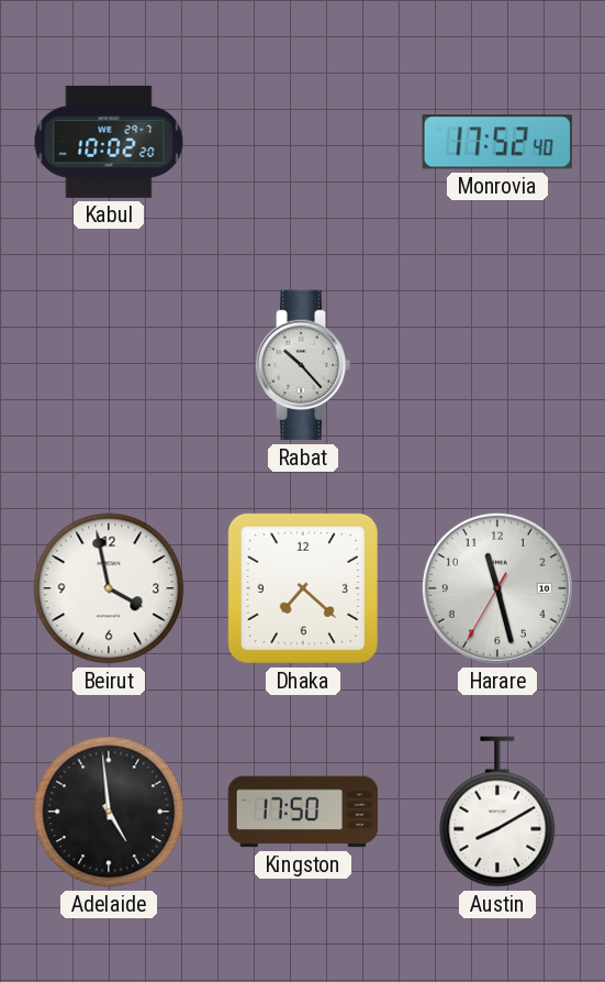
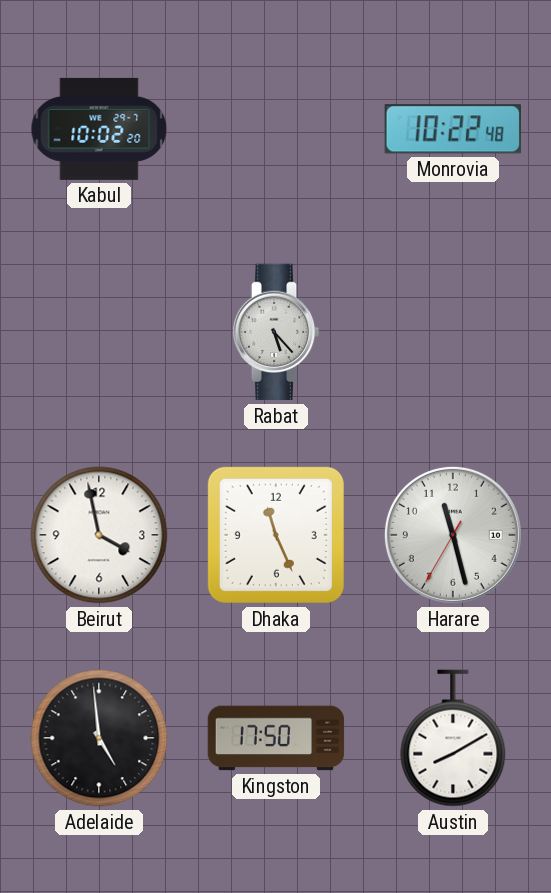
Monrovia: 17:52 -> 10:22
Rabat: 10:23 -> 5:23
Dhaka: 7:22 -> 11:26
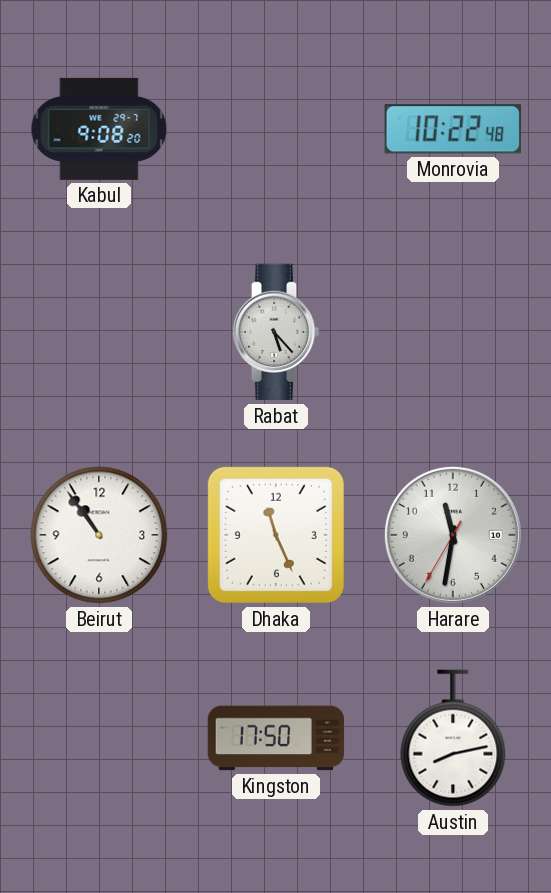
Kabul: 10:02 -> 9:08
Beirut: 3:58 -> 10:54
Harare: 11:27 -> 11:31
Adelaide: 4:59 -> none
Austin: 8:10 -> 8:13
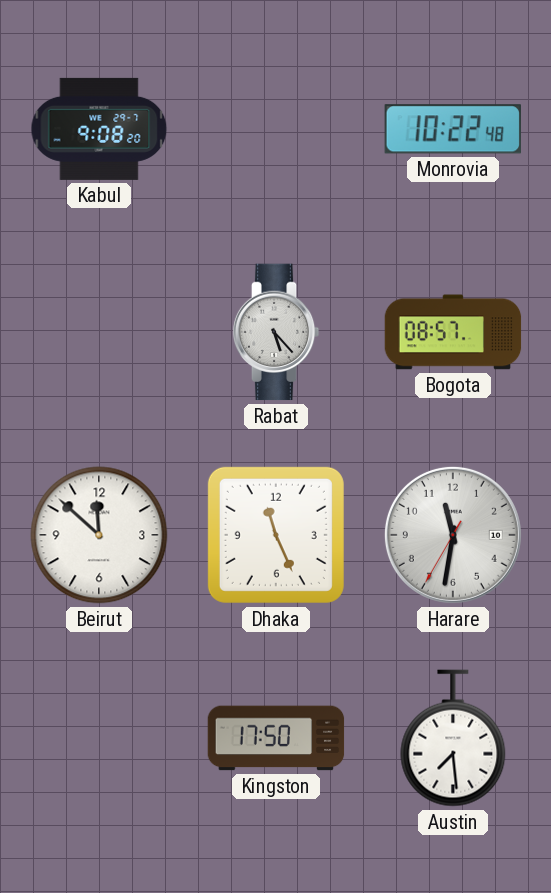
Bogota: none -> 08:57
Beirut: 10:54 -> 11:52
Austin: 8:13 -> 7:29
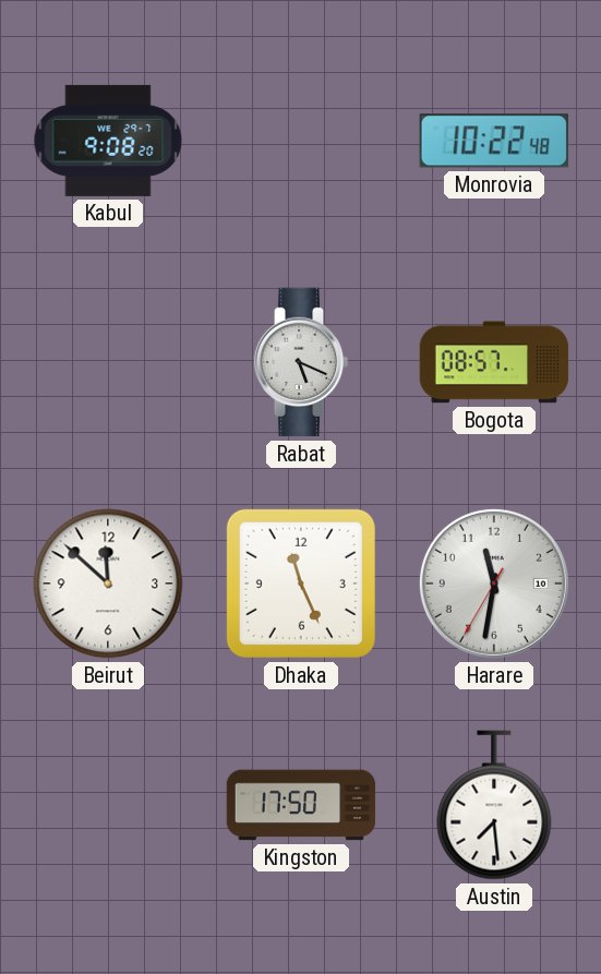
Rabat: 5:23 -> 5:19
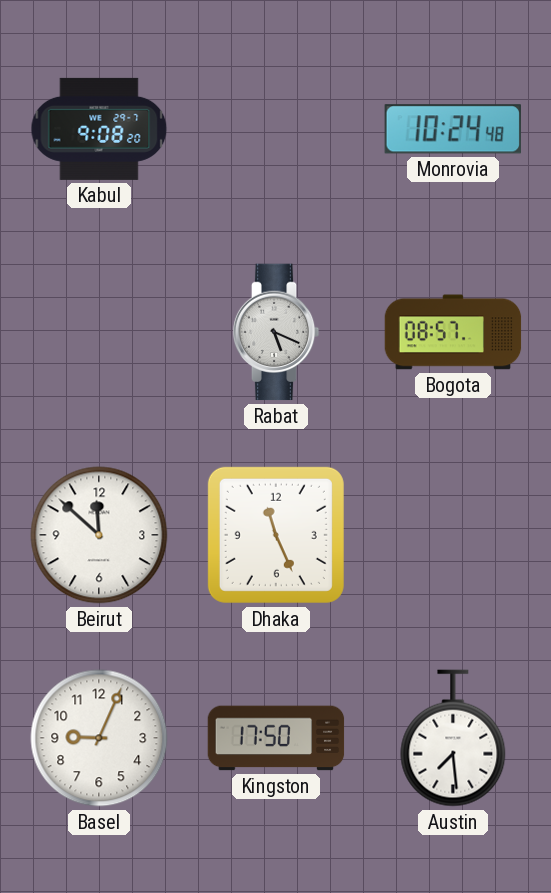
Monrovia: 10:22 -> 10:24
Harare: 11:31 -> none
Basel: none -> 9:04
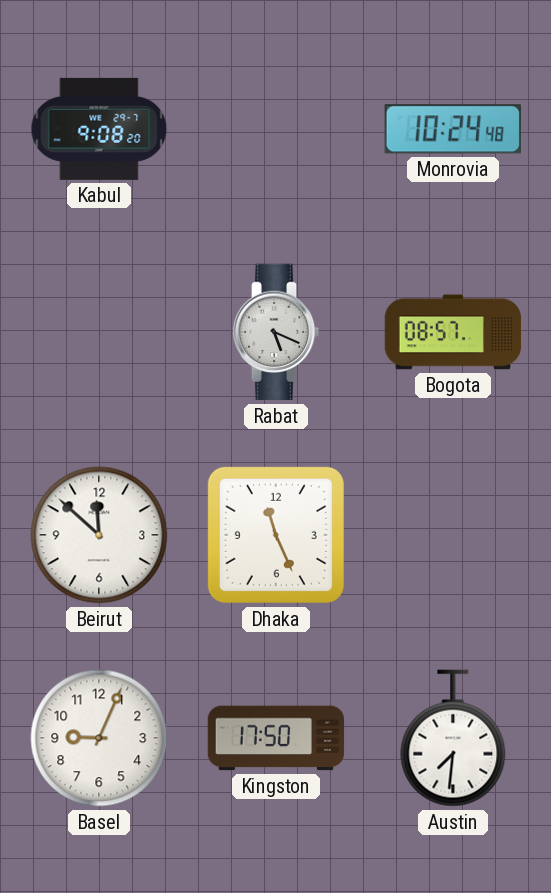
Austin: 7:29 -> 7:31
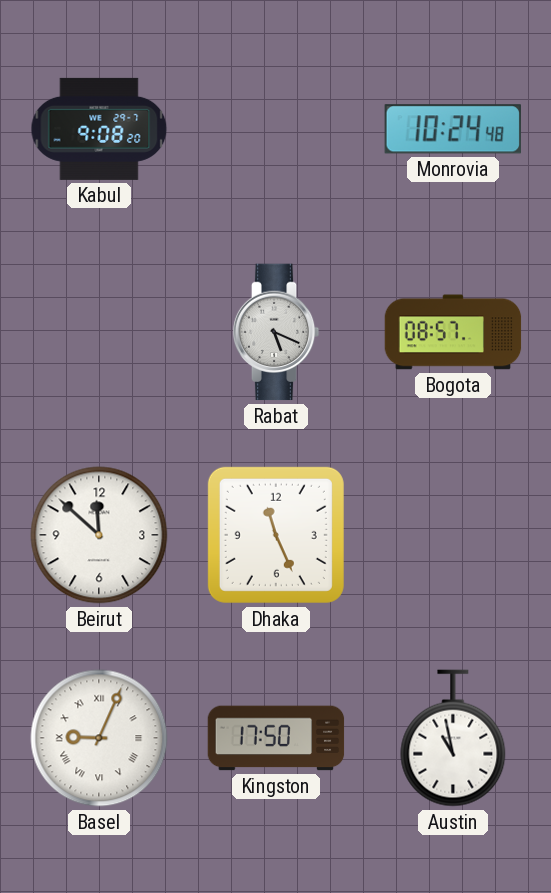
Basel numerals: Arabic -> Roman
Austin: 7:31 -> 10:58
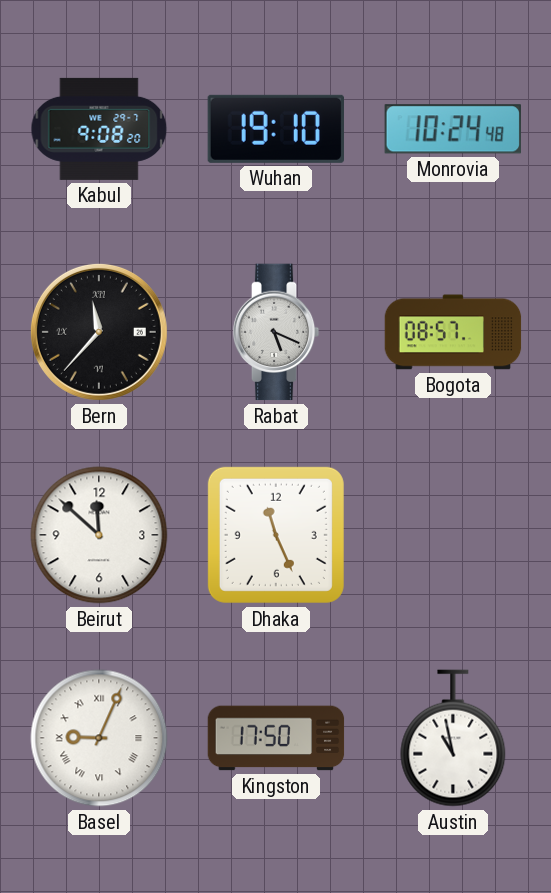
Wuhan: none -> 19:10
Bern: none -> 11:37
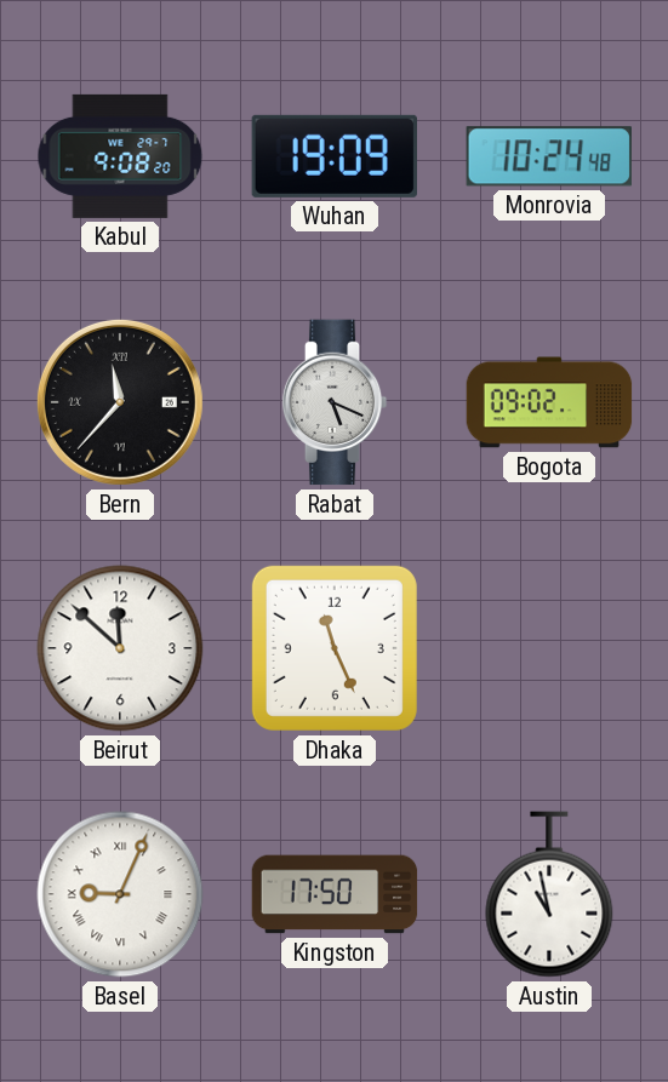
Wuhan: 19:10 -> 19:09
Bogota: 08:57 -> 09:02
